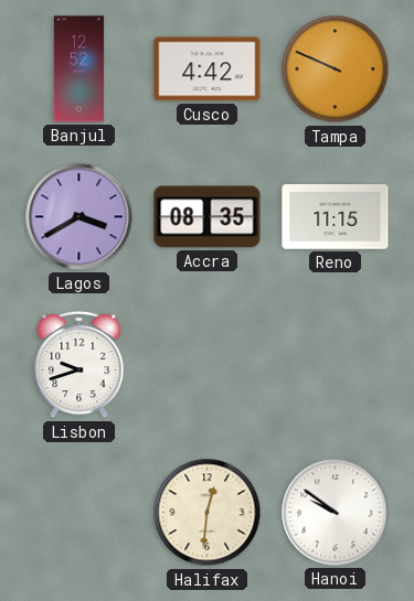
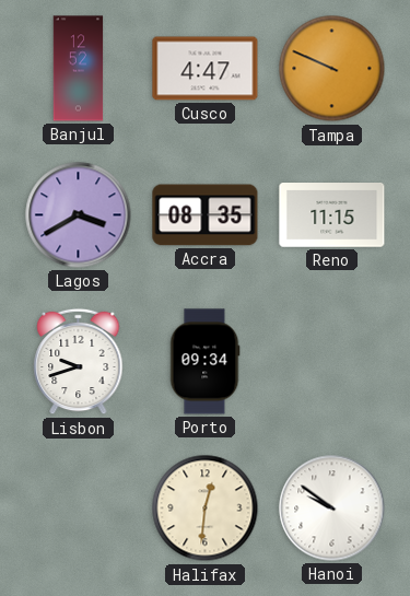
Cusco: 4:42 -> 4:47
Porto: none -> 09:34
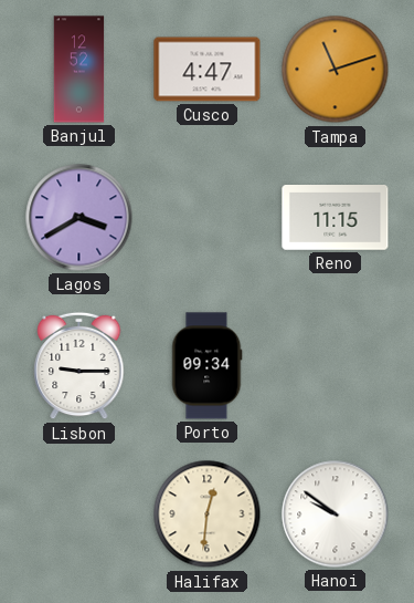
Tampa: 9:49 -> 11:12
Accra: 08:35 -> none
Lisbon: 9:42 -> 9:15
